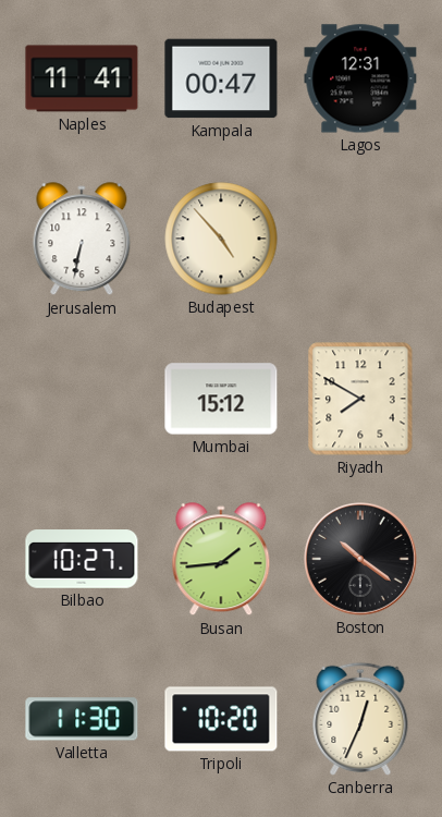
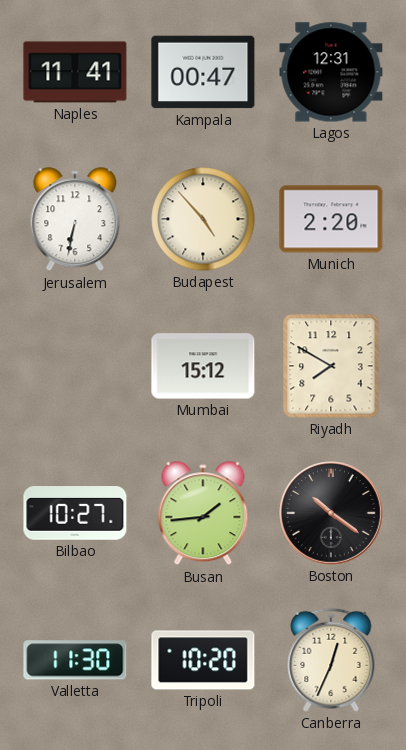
Munich: none -> 2:20
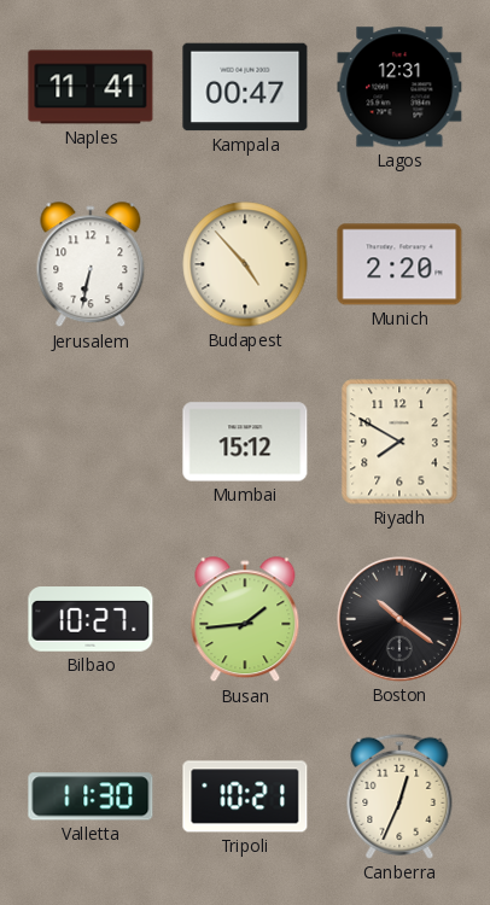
Tripoli: 10:20 -> 10:21
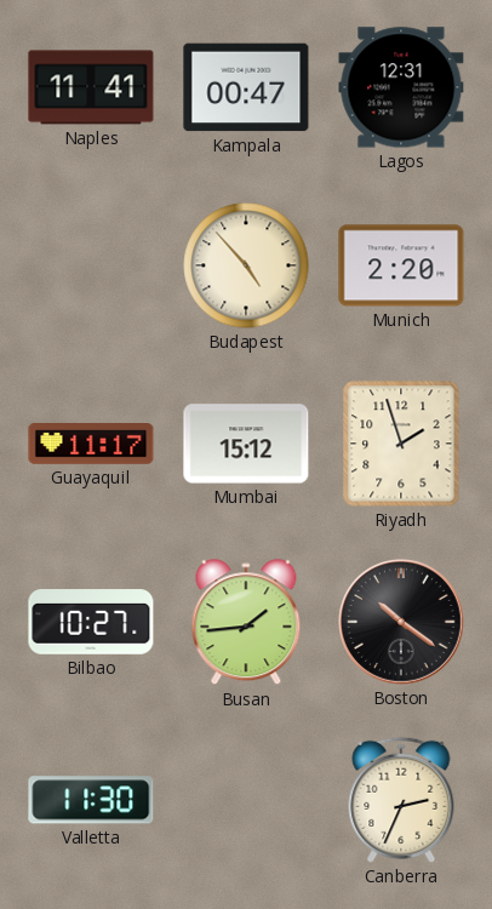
Jerusalem: 6:32 -> none
Guayaquil: none -> 11:17
Riyadh: 7:50 -> 1:57
Tripoli: 10:21 -> none
Canberra: 12:34 -> 2:34
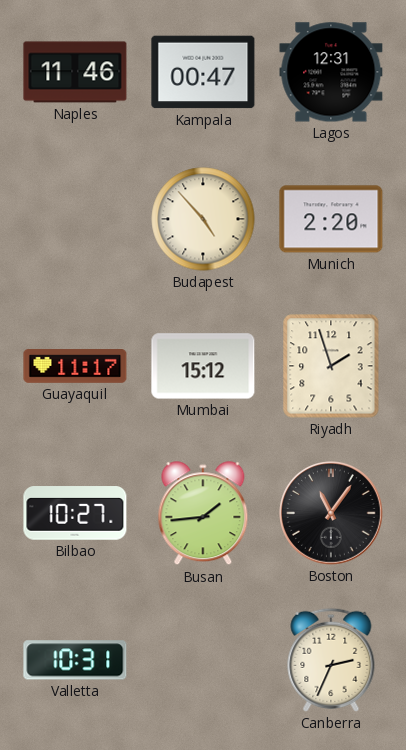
Naples: 11:41 -> 11:46
Boston: 10:21 -> 11:06
Valletta: 11:30 -> 10:31
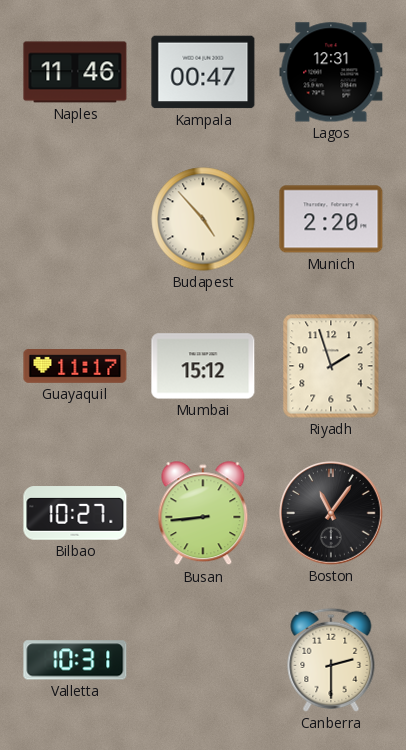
Busan: 1:44 -> 8:44
Canberra: 2:34 -> 2:30
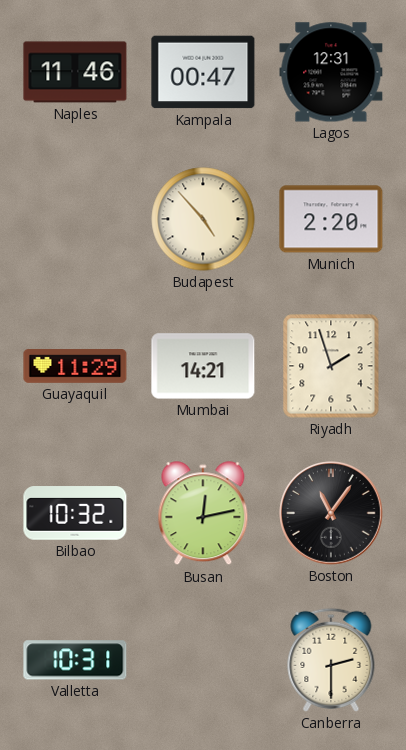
Guayaquil: 11:17 -> 11:29
Mumbai: 15:12 -> 14:21
Bilbao: 10:27 -> 10:32
Busan: 8:44 -> 12:13
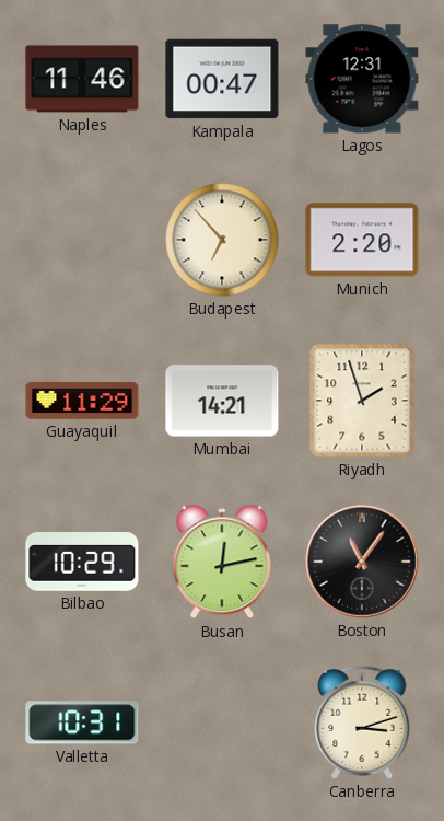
Budapest: 4:53 -> 6:53
Bilbao: 10:32 -> 10:29
Canberra: 2:30 -> 3:12
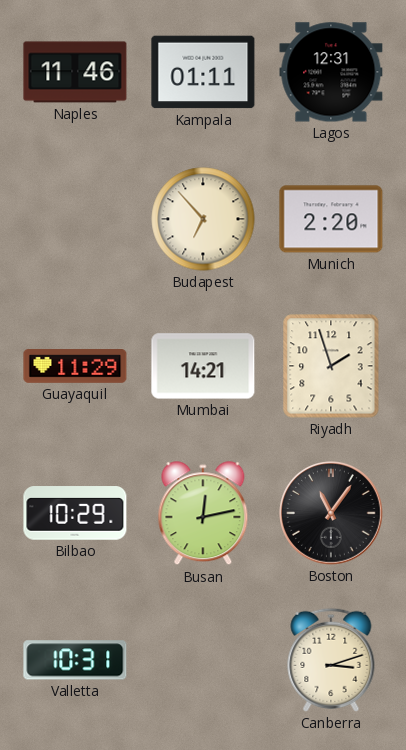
Kampala: 00:47 -> 01:11
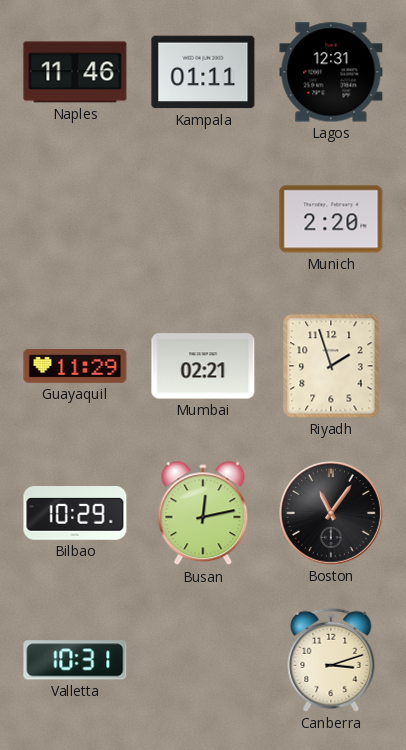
Budapest: 6:53 -> none
Mumbai: 14:21 -> 02:21
